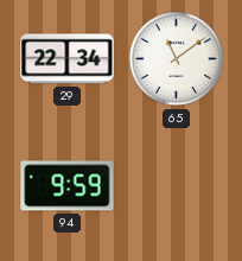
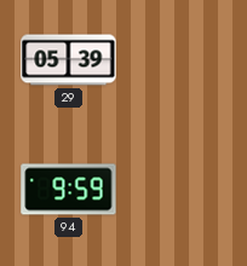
29: 22:34 -> 05:39
65: 11:09 -> none
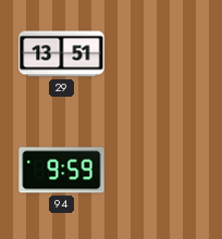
29: 05:39 -> 13:51
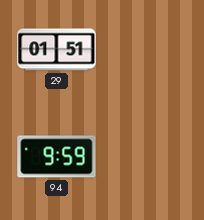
29: 13:51 -> 01:51
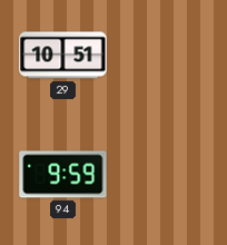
29: 01:51 -> 10:51
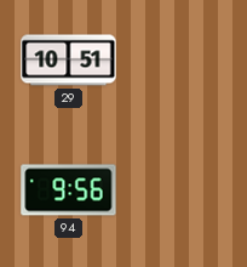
94: 9:59 -> 9:56
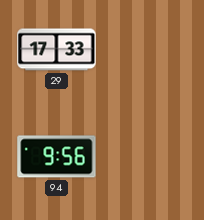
29: 10:51 -> 17:33
